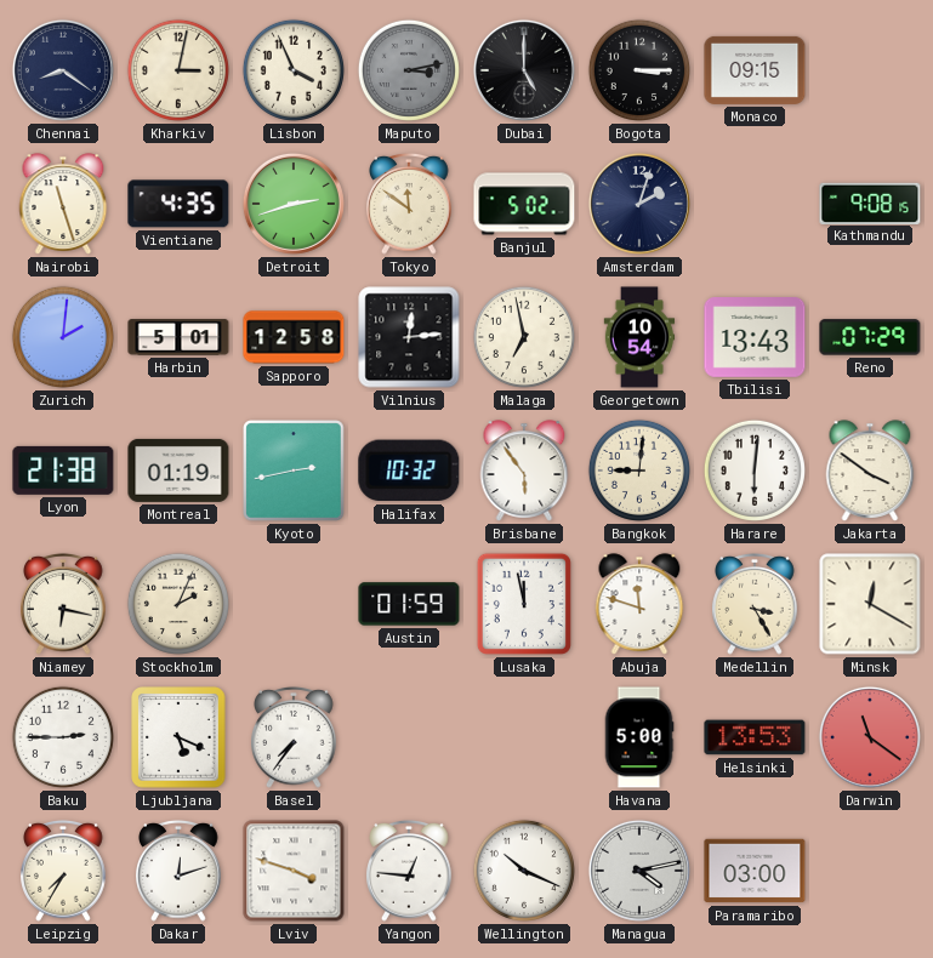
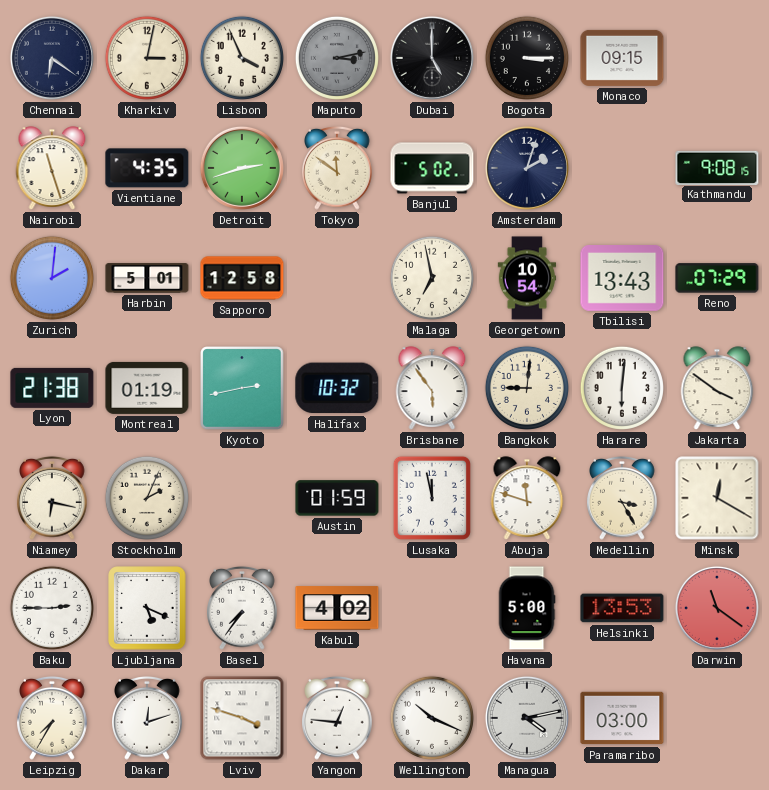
Chennai: 8:21 -> 6:21
Vilnius: 12:14 -> none
Kabul: none -> 4:02
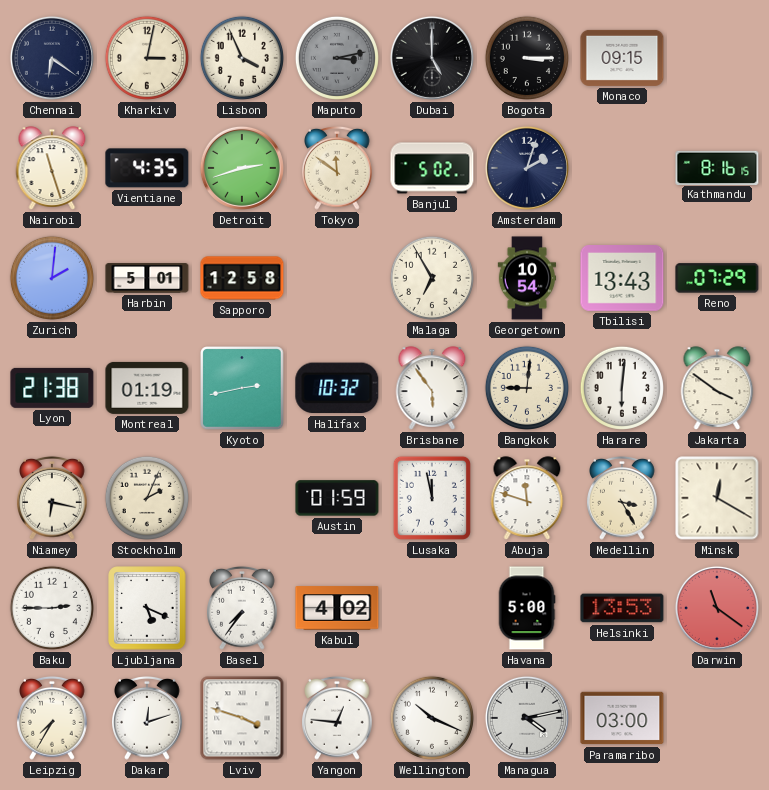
Kathmandu: 9:08 -> 8:16
Malaga: 6:58 -> 6:55
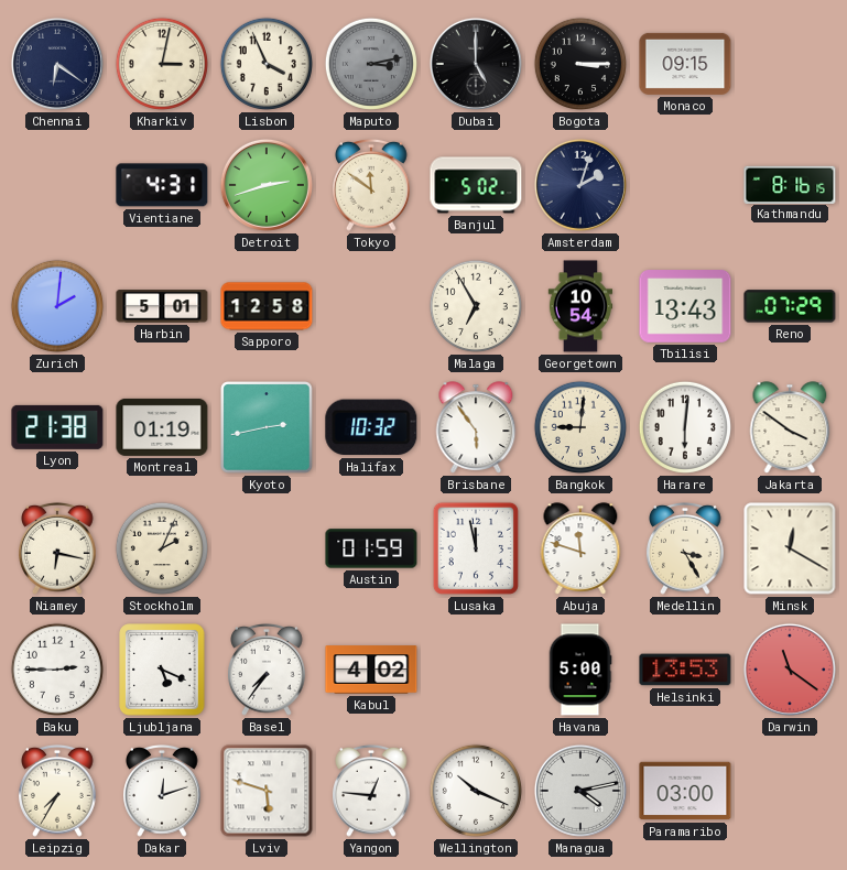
Nairobi: 11:27 -> none
Vientiane: 4:35 -> 4:31
Lviv: 3:48 -> 5:48
